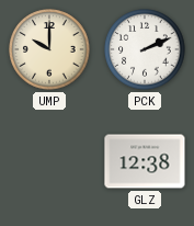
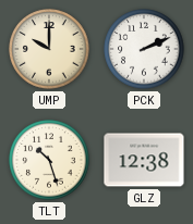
TLT: none -> 10:27
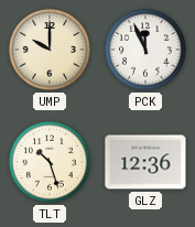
PCK: 2:11 -> 11:56
GLZ: 12:38 -> 12:36
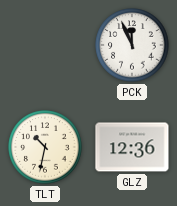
UMP: 10:00 -> none
TLT: 10:27 -> 10:32
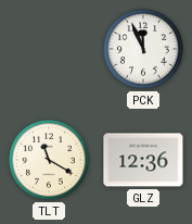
TLT: 10:32 -> 11:20
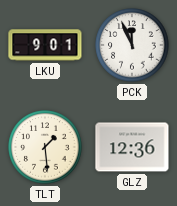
LKU: none -> 9:01
TLT: 11:20 -> 1:29
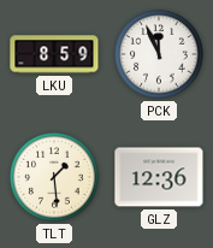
LKU: 9:01 -> 8:59
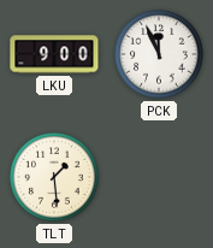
LKU: 8:59 -> 9:00
GLZ: 12:36 -> none
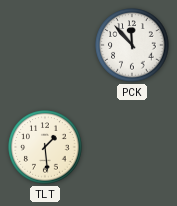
LKU: 9:00 -> none
PCK: 11:56 -> 11:53
